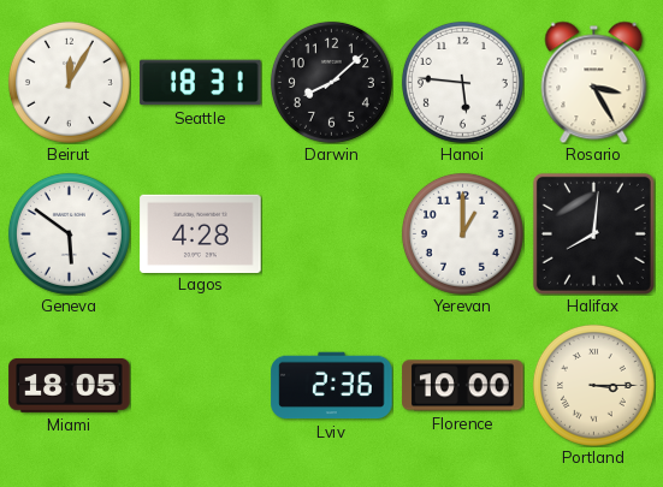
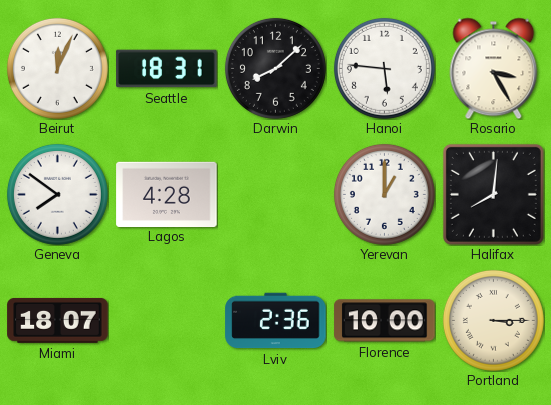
Beirut: 12:05 -> 12:04
Geneva: 5:51 -> 7:51
Miami: 18:05 -> 18:07
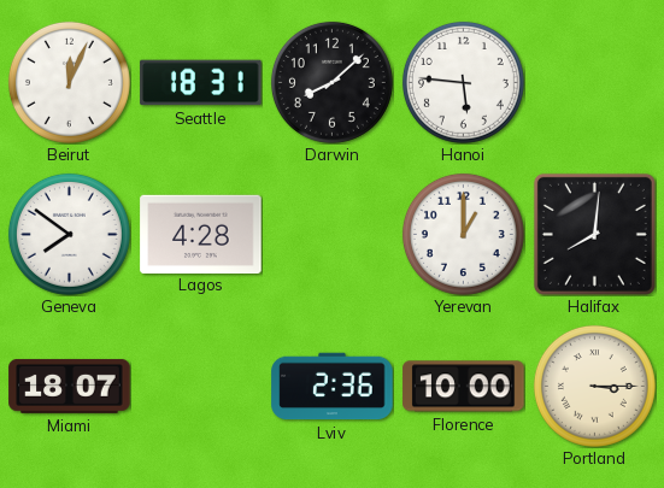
Rosario: 3:25 -> none
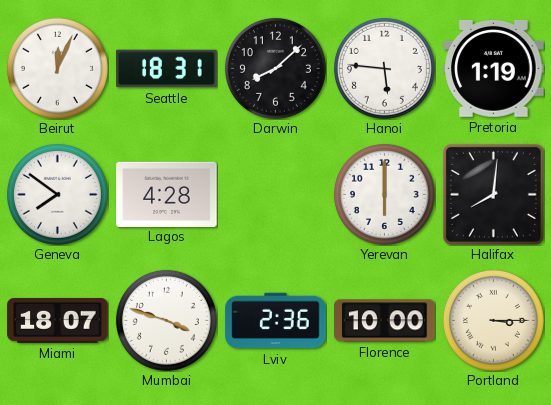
Pretoria: none -> 1:19
Yerevan: 1:00 -> 6:00
Mumbai: none -> 3:48
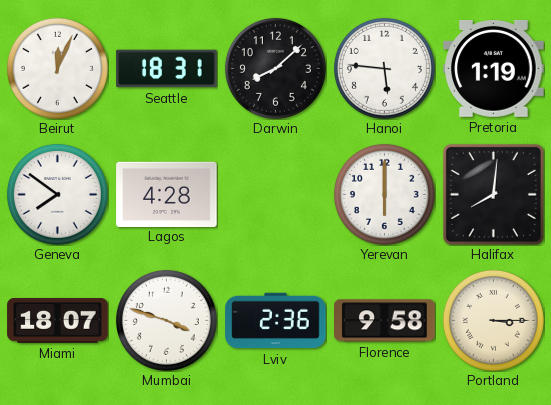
Florence: 10:00 -> 9:58
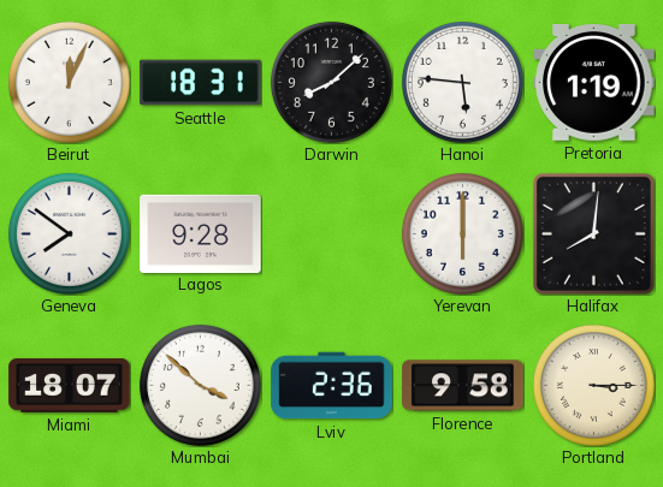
Lagos: 4:28 -> 9:28
Mumbai: 3:48 -> 3:52
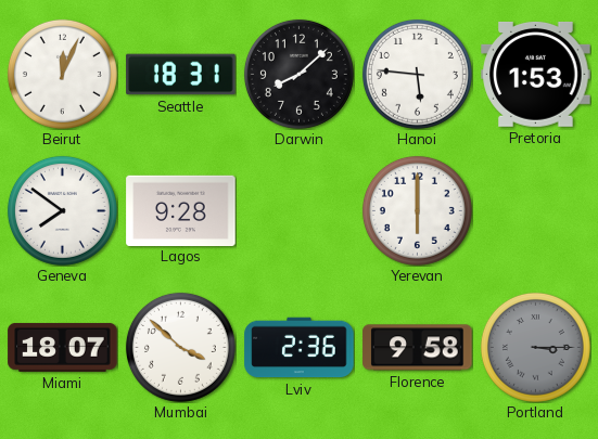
Pretoria: 1:19 -> 1:53
Halifax: 8:01 -> none
Portland dial: cream -> grey
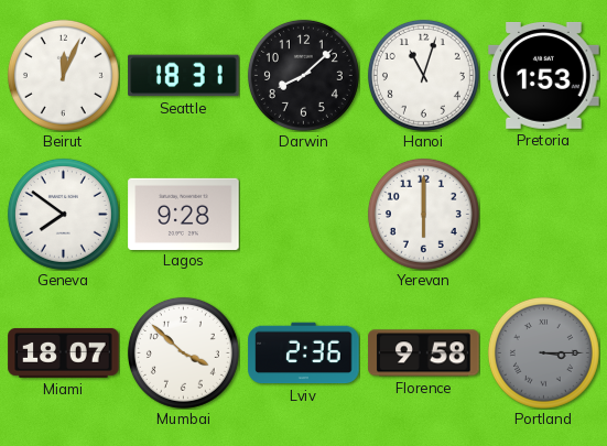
Hanoi: 5:46 -> 11:03
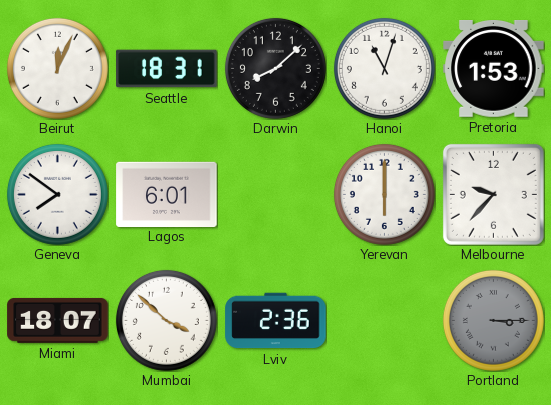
Lagos: 9:28 -> 6:01
Melbourne: none -> 9:37
Florence: 9:58 -> none
